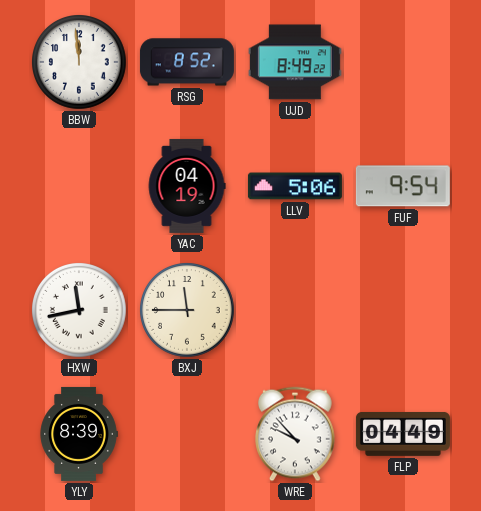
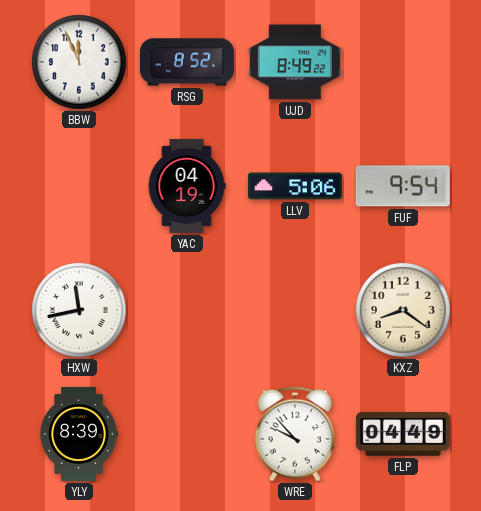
BBW: 11:59 -> 11:56
BXJ: 11:45 -> none
KXZ: none -> 8:21
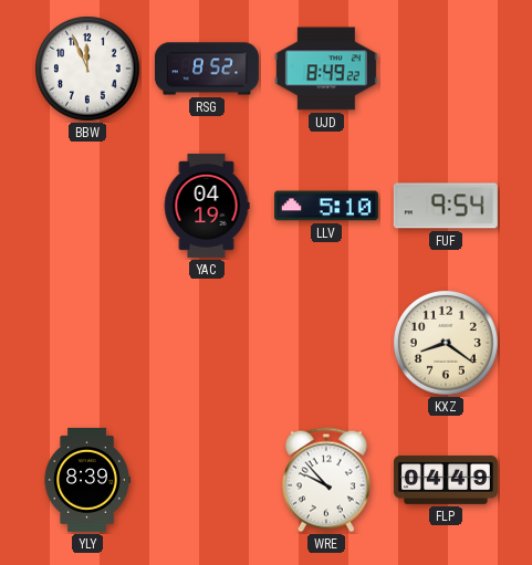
LLV: 5:06 -> 5:10
HXW: 11:43 -> none
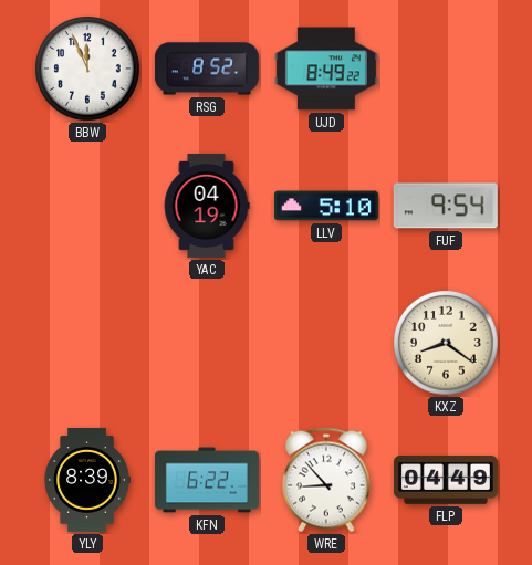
KFN: none -> 6:22
WRE: 9:53 -> 8:53
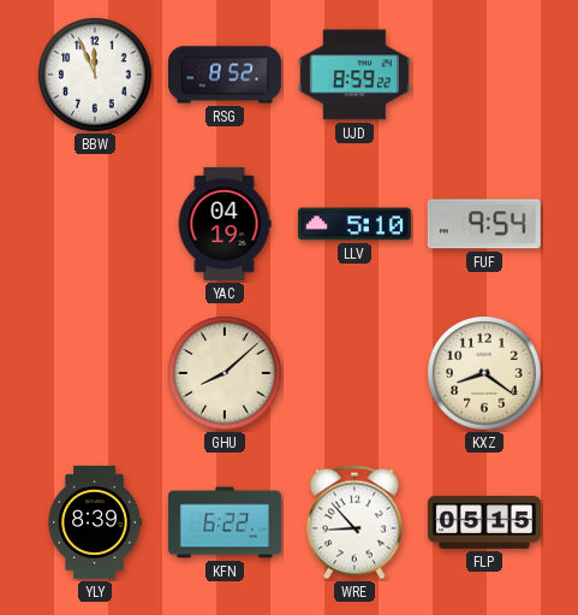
UJD: 8:49 -> 8:59
GHU: none -> 8:08
FLP: 04:49 -> 05:15
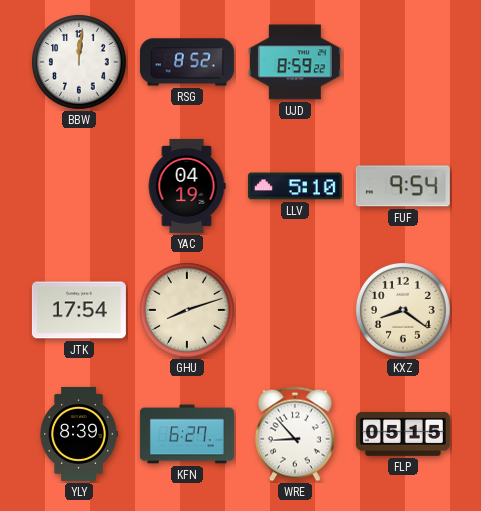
BBW: 11:56 -> 12:01
JTK: none -> 17:54
GHU: 8:08 -> 8:12
KFN: 6:22 -> 6:27
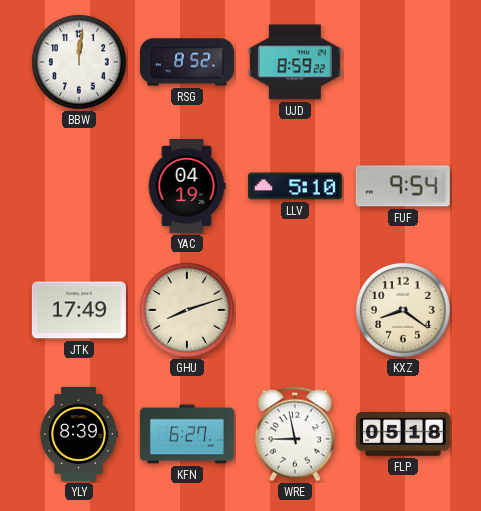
JTK: 17:54 -> 17:49
WRE: 8:53 -> 8:58
FLP: 05:15 -> 05:18
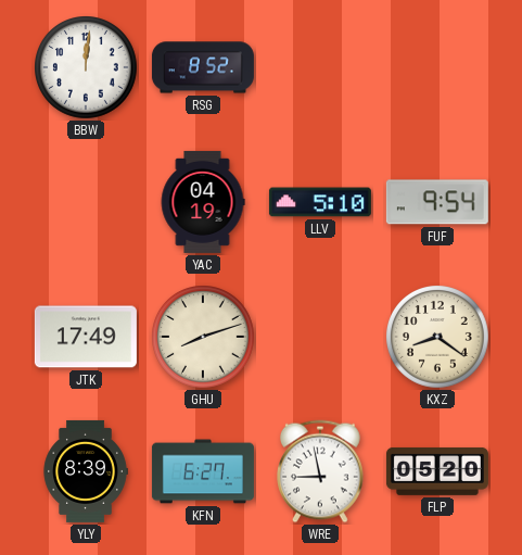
UJD: 8:59 -> none
FLP: 05:18 -> 05:20
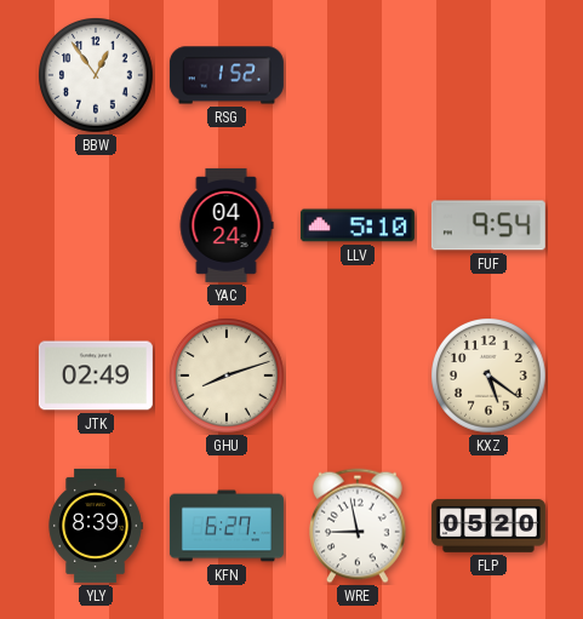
BBW: 12:01 -> 12:54
RSG: 8:52 -> 1:52
YAC: 04:19 -> 04:24
JTK: 17:49 -> 02:49
KXZ: 8:21 -> 5:21
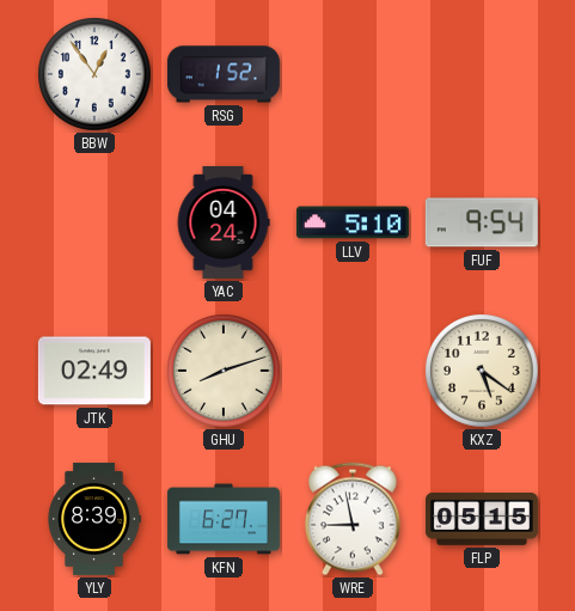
FLP: 05:20 -> 05:15
